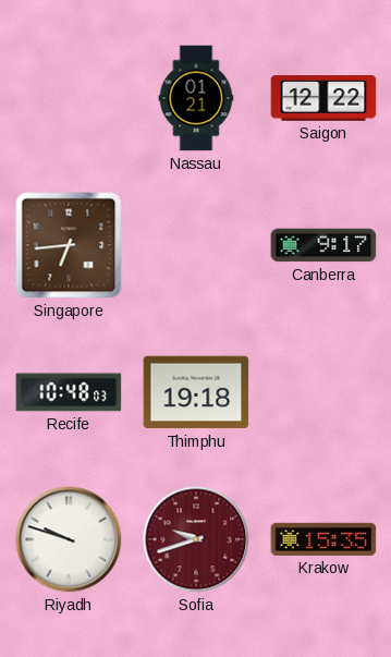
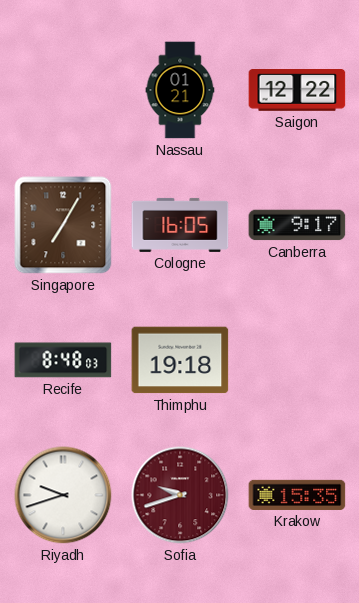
Singapore: 6:44 -> 7:05
Cologne: none -> 16:05
Recife: 10:48 -> 8:48
Riyadh: 9:48 -> 9:42
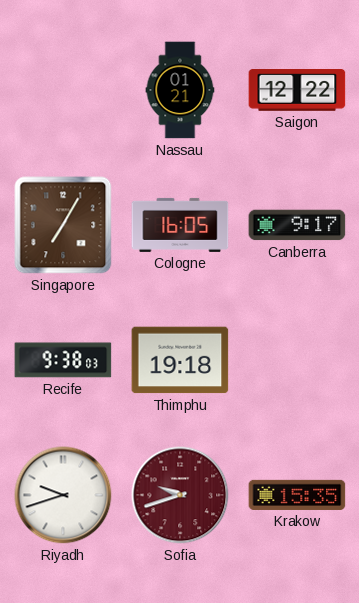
Recife: 8:48 -> 9:38
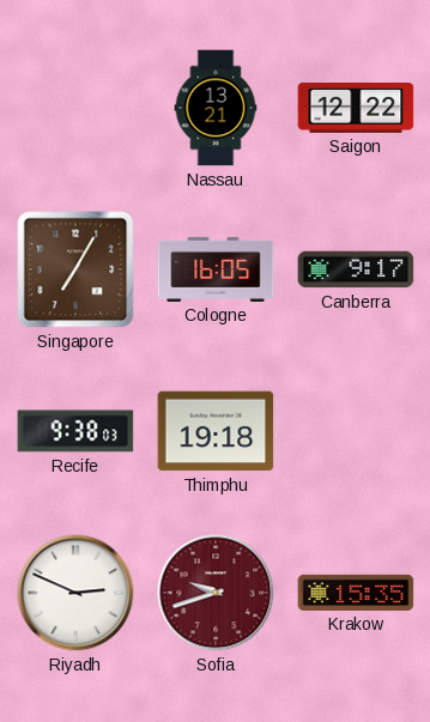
Nassau: 01:21 -> 13:21
Riyadh: 9:42 -> 2:49
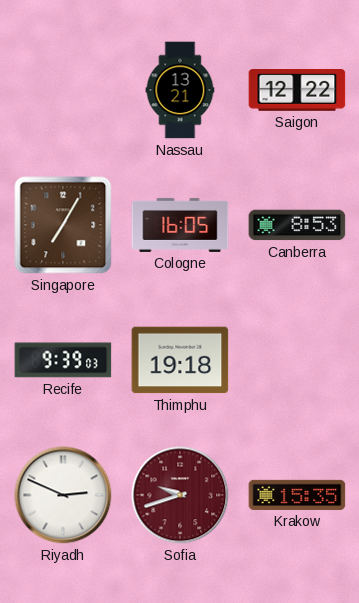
Canberra: 9:17 -> 8:53
Recife: 9:38 -> 9:39
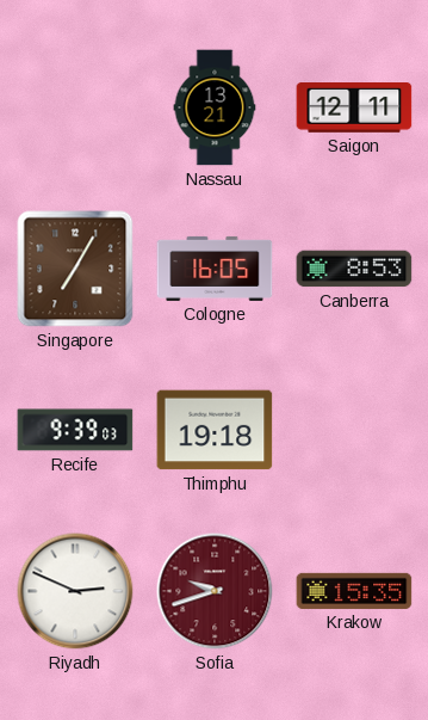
Saigon: 12:22 -> 12:11
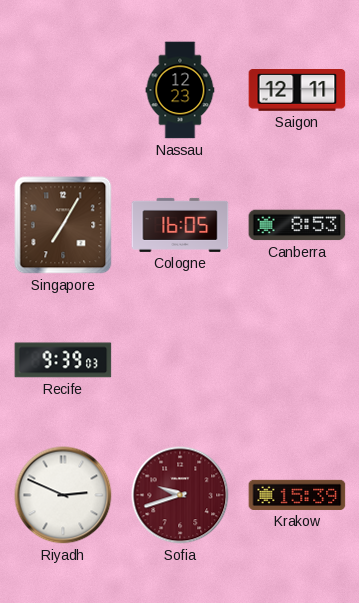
Nassau: 13:21 -> 12:23
Thimphu: 19:18 -> none
Krakow: 15:35 -> 15:39
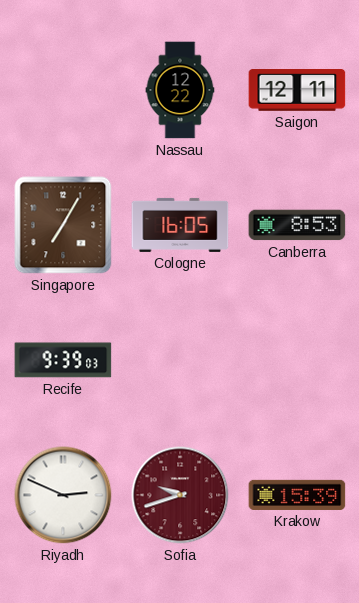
Nassau: 12:23 -> 12:22
